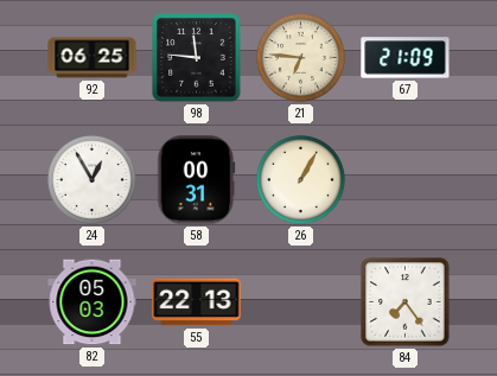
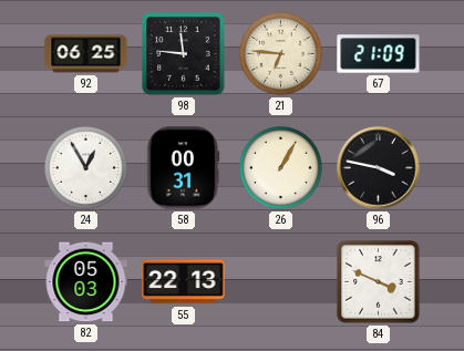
96: none -> 3:47
84: 7:24 -> 3:49
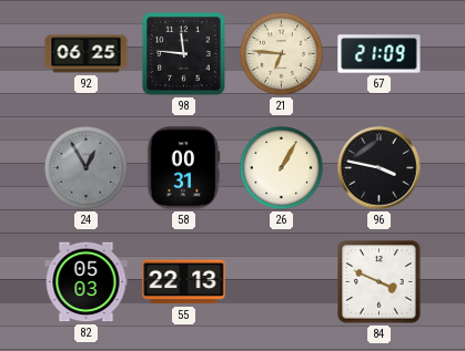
24 dial: white -> grey
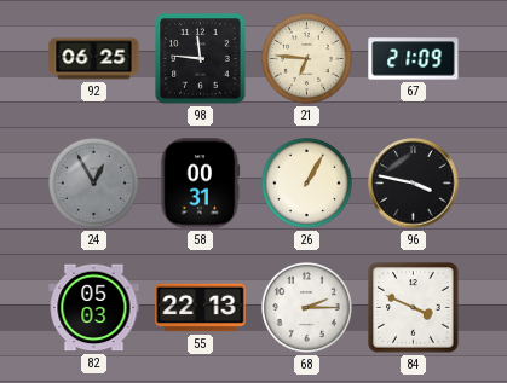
68: none -> 2:15
